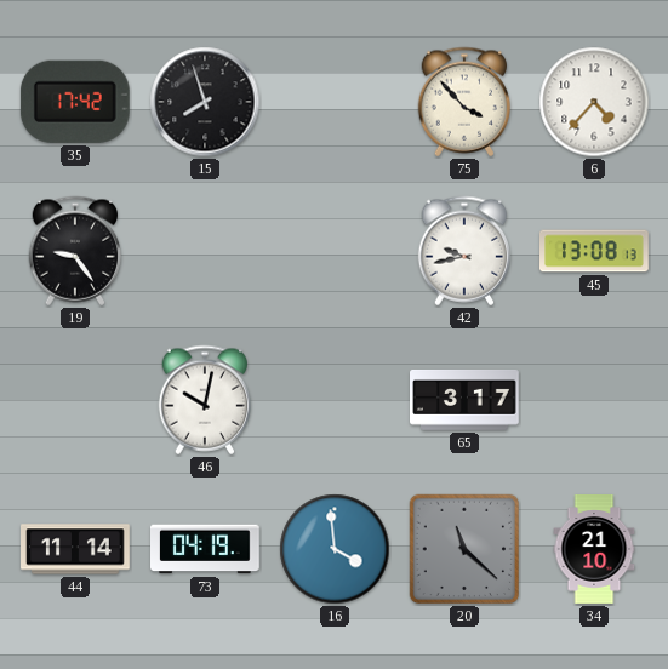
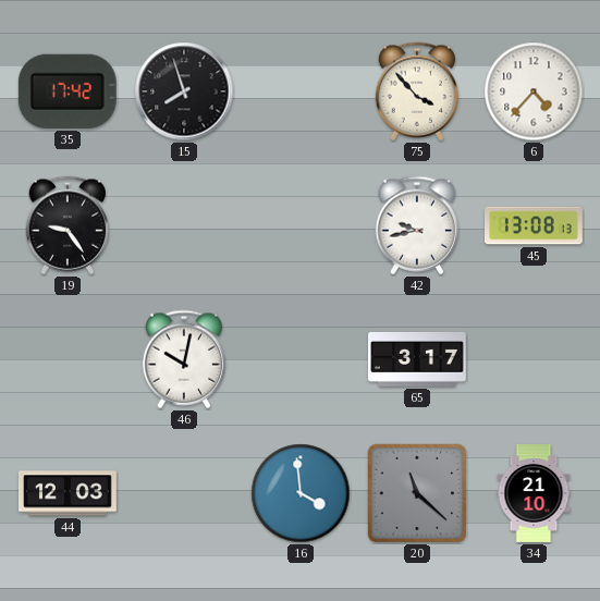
44: 11:14 -> 12:03
73: 04:19 -> none
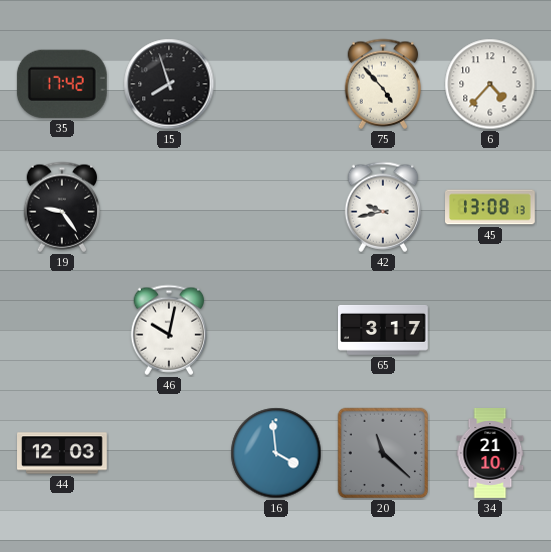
75: 3:53 -> 4:53
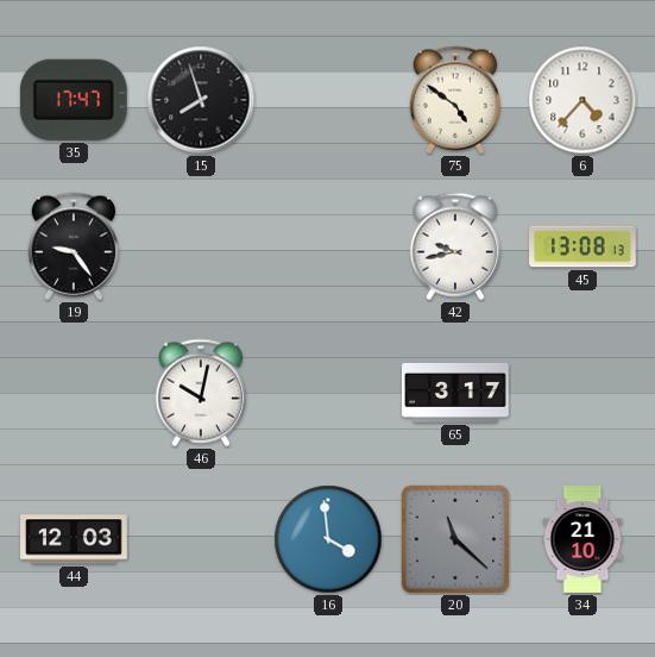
35: 17:42 -> 17:47
75: 4:53 -> 4:51
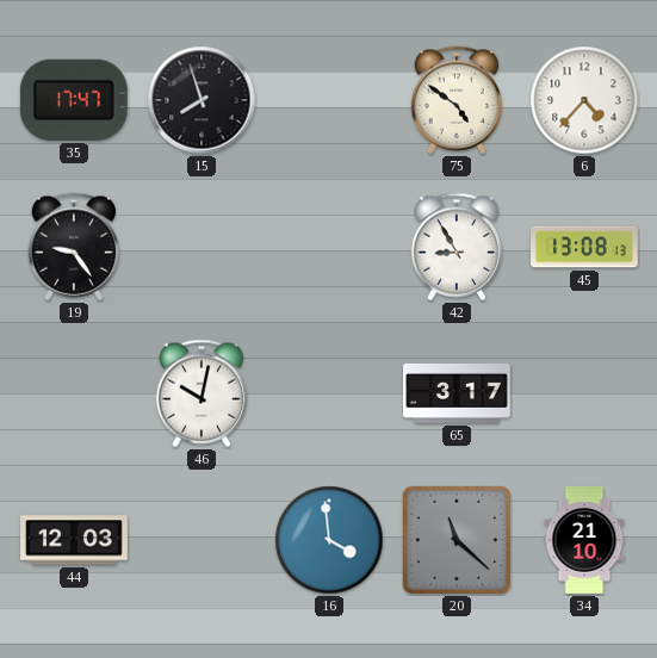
42: 9:43 -> 8:55
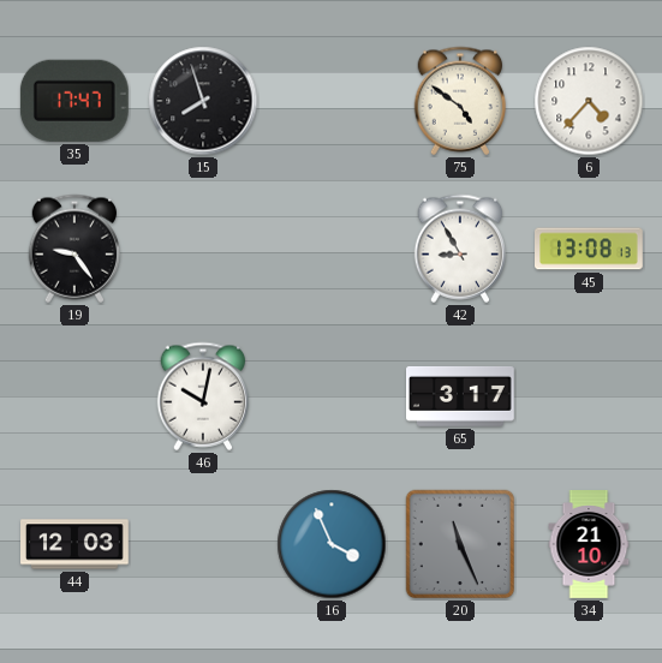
16: 3:59 -> 3:56
20: 11:22 -> 11:26
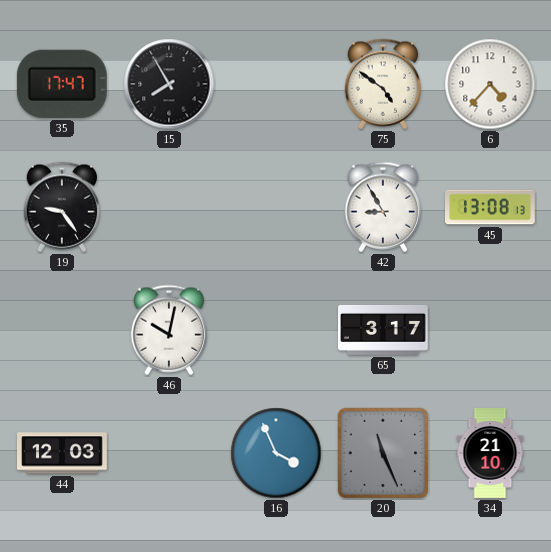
15: 7:57 -> 7:55
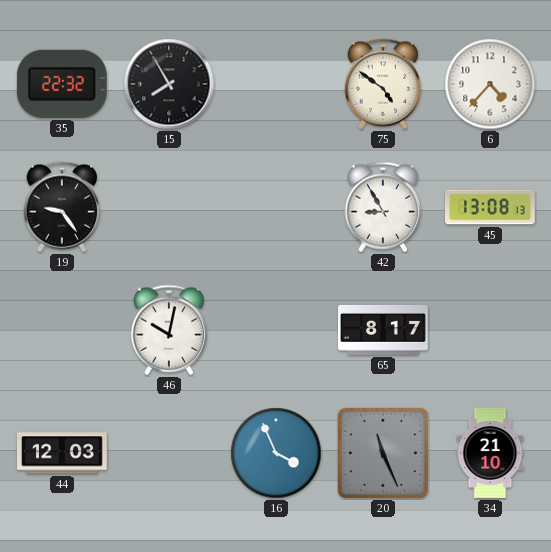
35: 17:47 -> 22:32
65: 3:17 -> 8:17
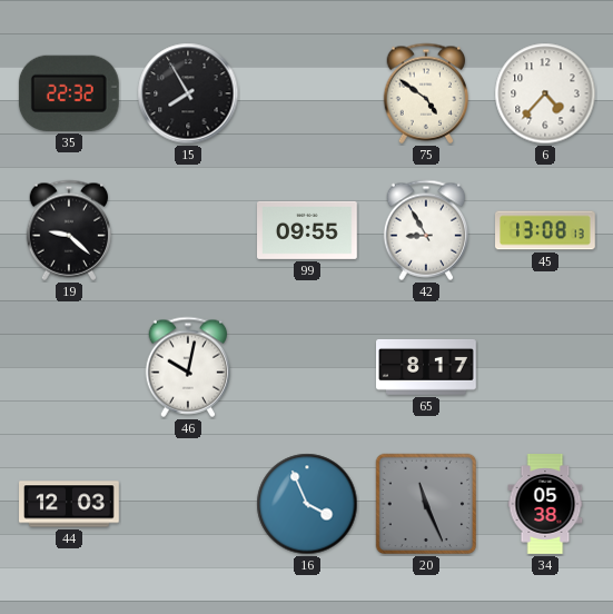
19: 9:24 -> 9:22
99: none -> 09:55
34: 21:10 -> 05:38
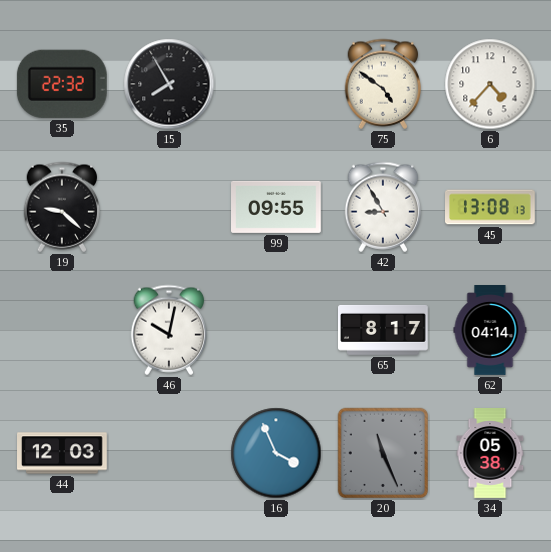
62: none -> 04:14
